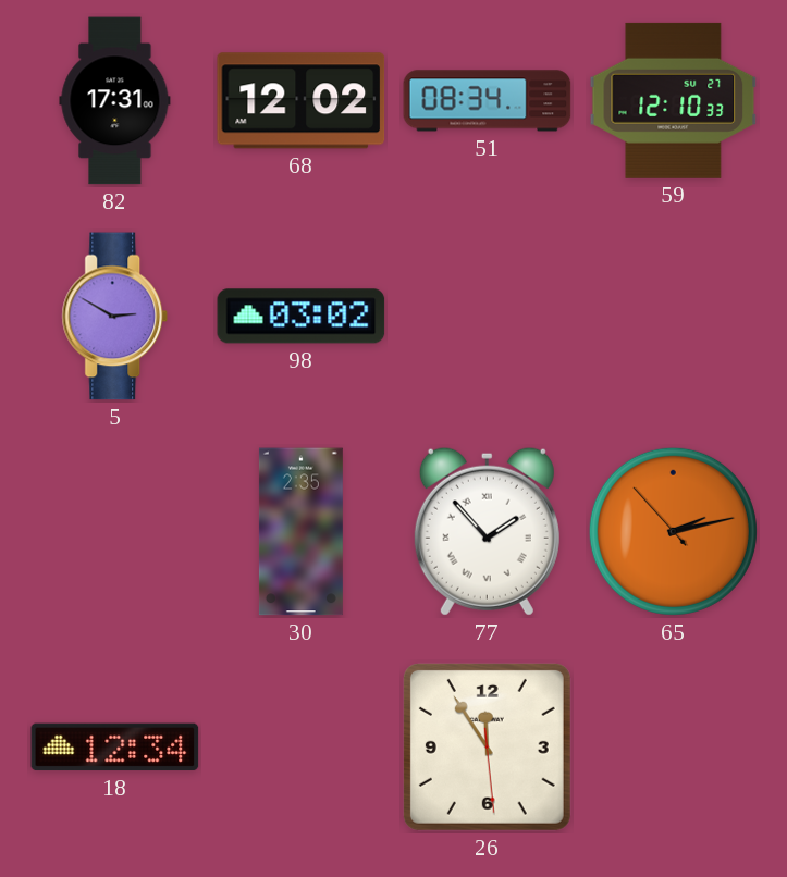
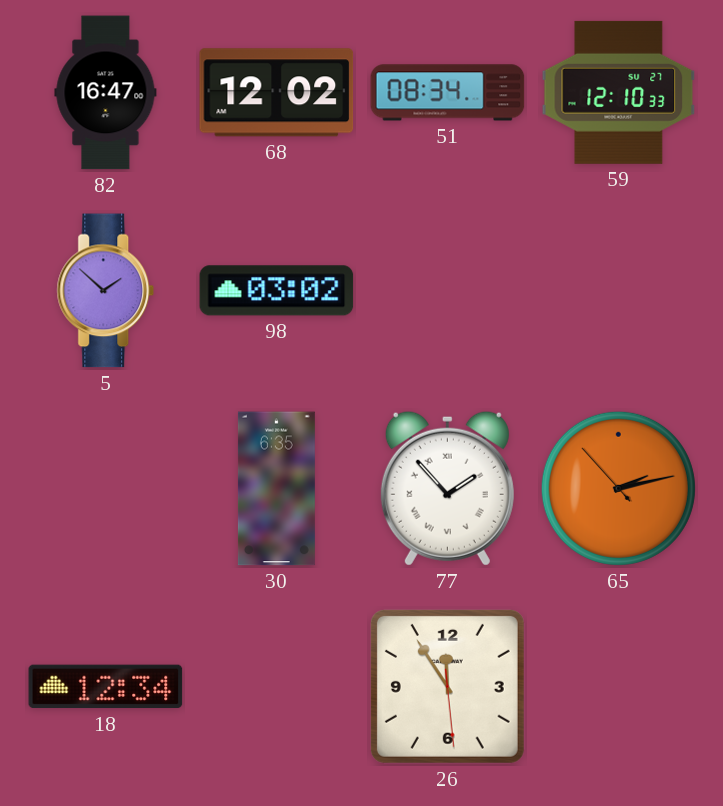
82: 17:31 -> 16:47
5: 2:50 -> 1:52
30: 2:35 -> 6:35
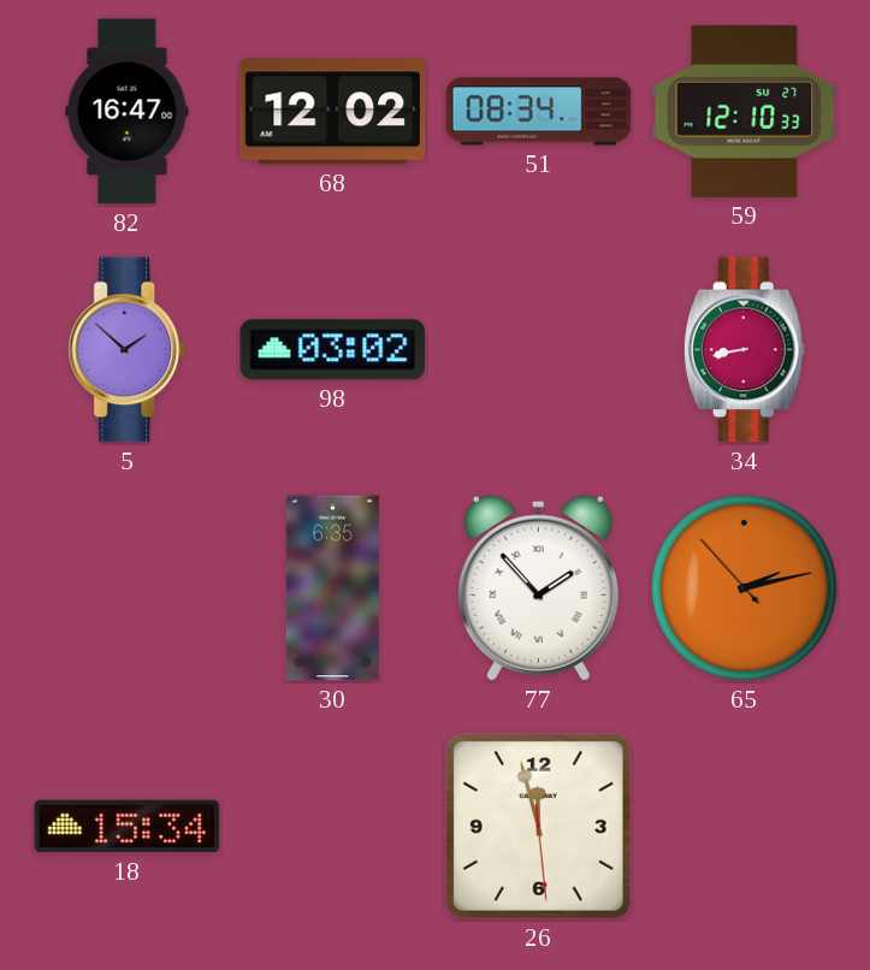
34: none -> 8:43
18: 12:34 -> 15:34
26: 11:54 -> 11:57
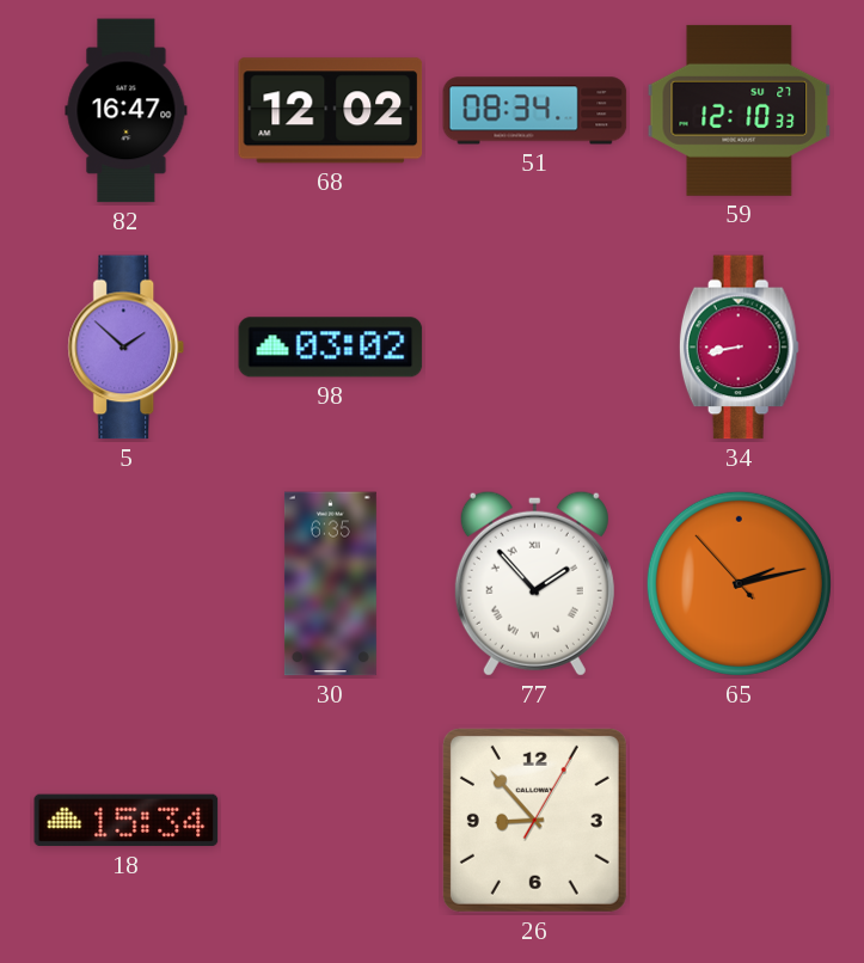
26: 11:57 -> 8:53
